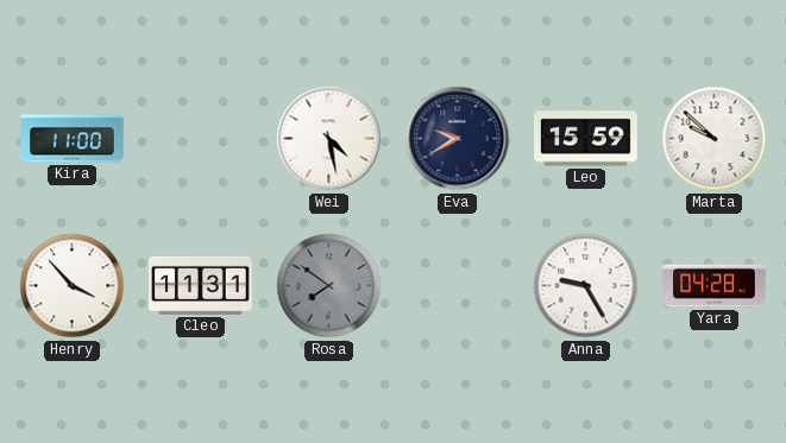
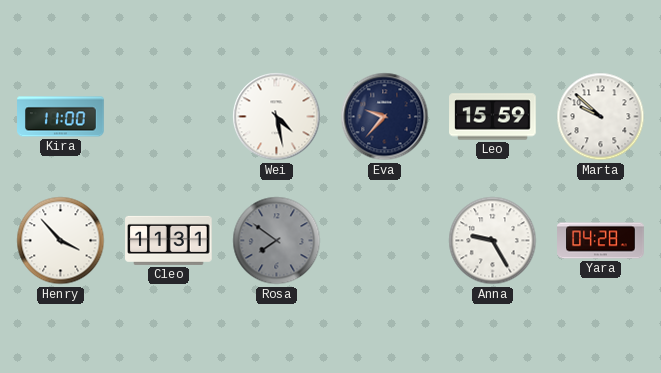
Eva: 9:40 -> 9:37
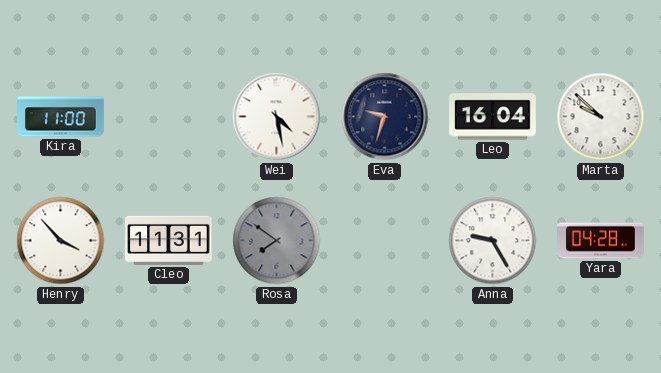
Eva: 9:37 -> 9:33
Leo: 15:59 -> 16:04
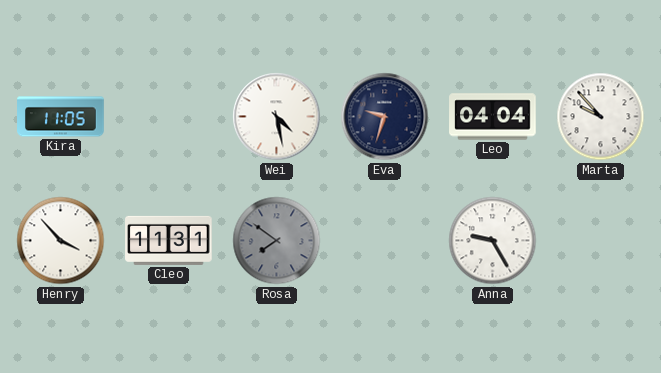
Kira: 11:00 -> 11:05
Leo: 16:04 -> 04:04
Marta: 9:52 -> 9:53
Yara: 04:28 -> none
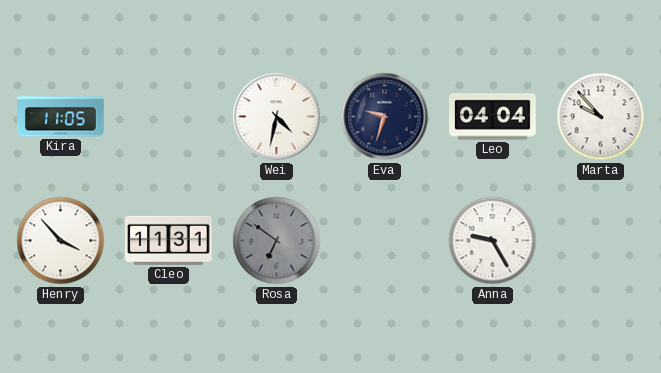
Wei: 4:28 -> 4:32
Rosa: 7:51 -> 6:51
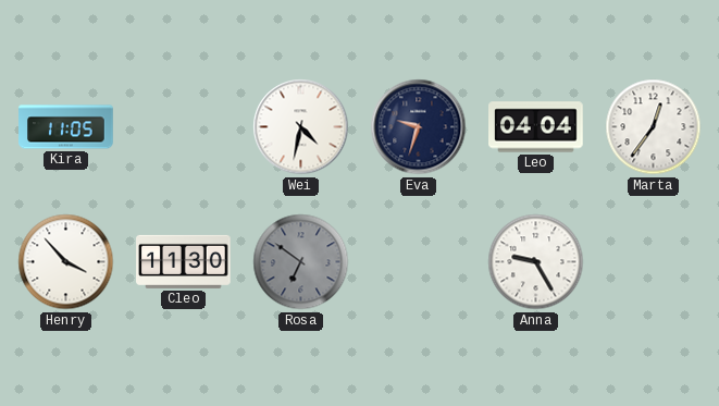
Marta: 9:53 -> 12:36
Cleo: 11:31 -> 11:30
